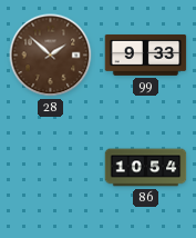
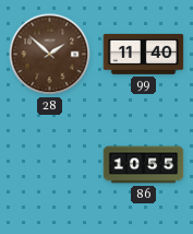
99: 9:33 -> 11:40
86: 10:54 -> 10:55
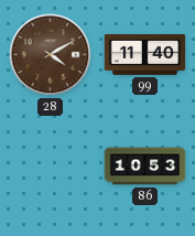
28: 1:52 -> 4:10
86: 10:55 -> 10:53
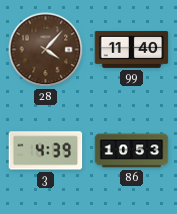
28: 4:10 -> 4:07
3: none -> 4:39
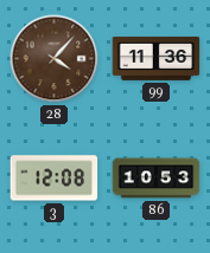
99: 11:40 -> 11:36
3: 4:39 -> 12:08
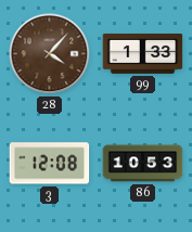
99: 11:36 -> 1:33
